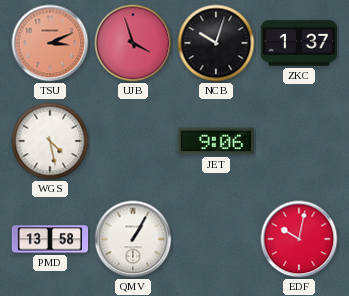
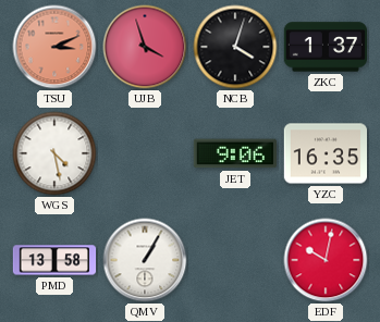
NCB: 10:03 -> 4:03
YZC: none -> 16:35
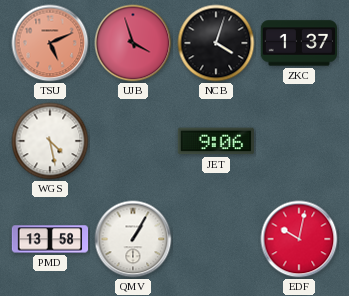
TSU: 3:11 -> 5:11
YZC: 16:35 -> none
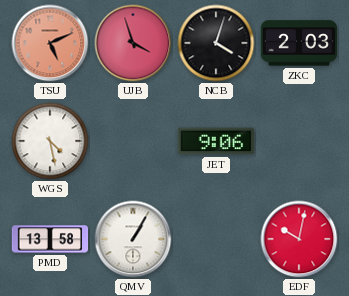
ZKC: 1:37 -> 2:03
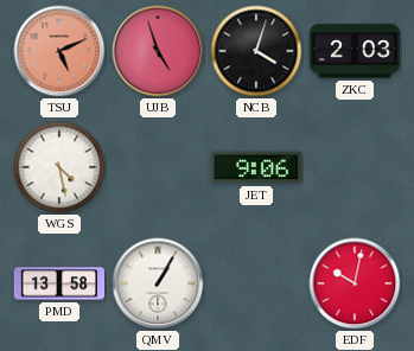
UJB: 3:57 -> 4:57
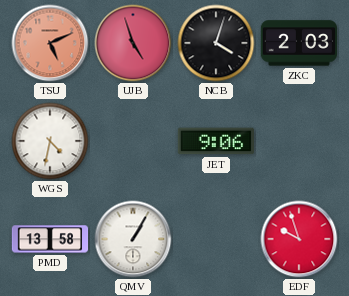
WGS: 4:28 -> 4:32
EDF: 10:02 -> 9:57
